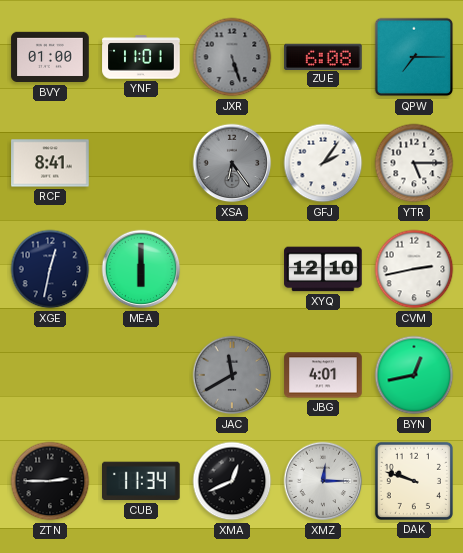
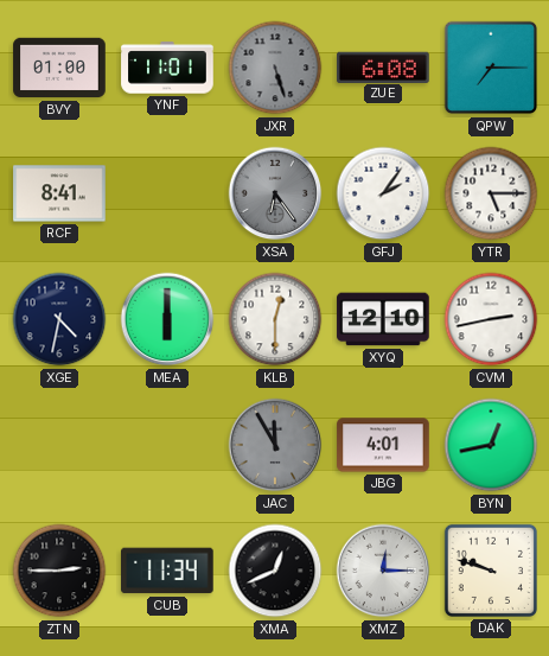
XGE: 12:32 -> 4:32
KLB: none -> 12:30
JAC: 11:40 -> 11:55
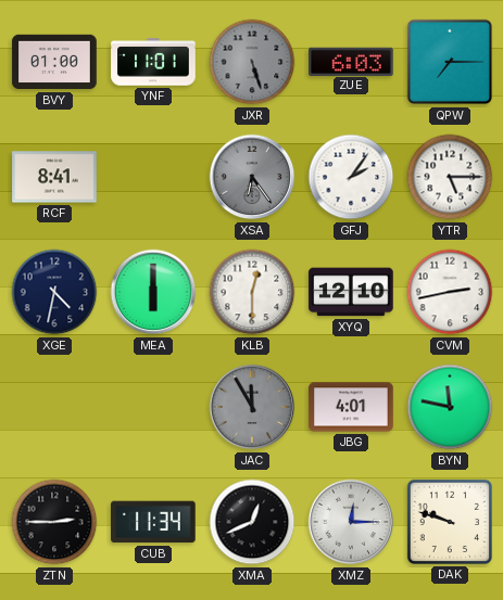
ZUE: 6:08 -> 6:03
BYN: 12:43 -> 11:47
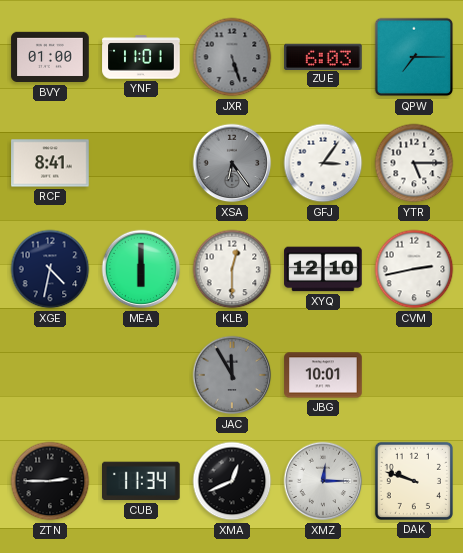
GFJ: 2:06 -> 3:06
JBG: 4:01 -> 10:01
BYN: 11:47 -> none
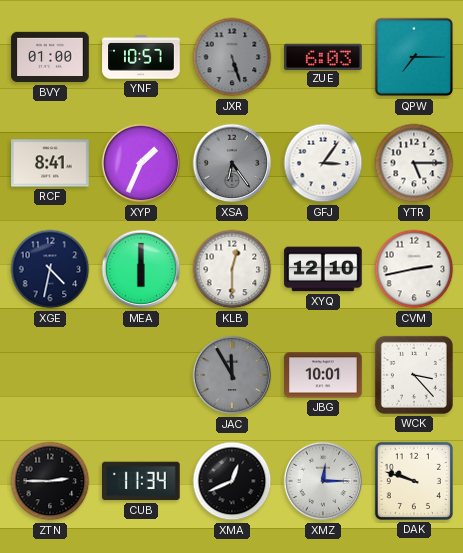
YNF: 11:01 -> 10:57
XYP: none -> 1:34
WCK: none -> 3:23
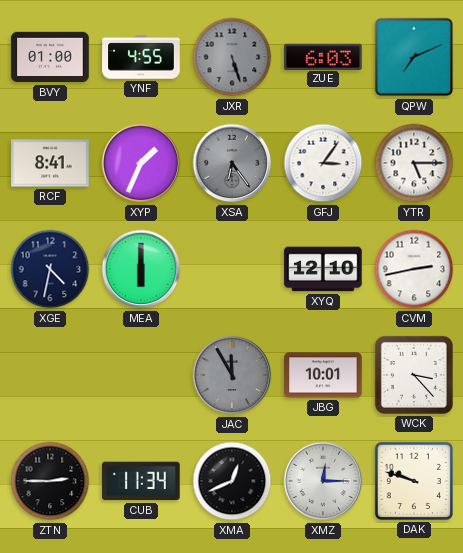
YNF: 10:57 -> 4:55
QPW: 7:15 -> 7:11
KLB: 12:30 -> none
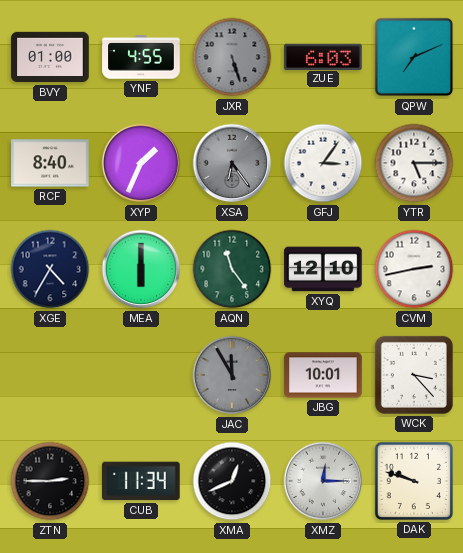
RCF: 8:41 -> 8:40
XGE: 4:32 -> 4:35
AQN: none -> 11:24
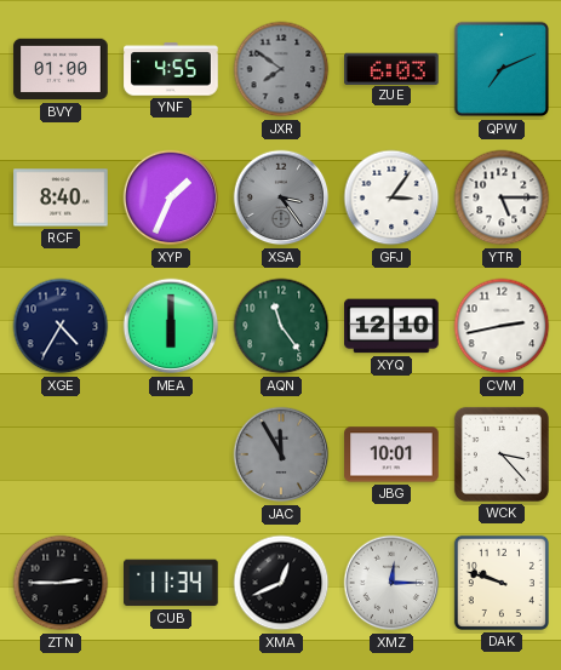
JXR: 5:27 -> 7:51
XSA: 6:24 -> 3:24
